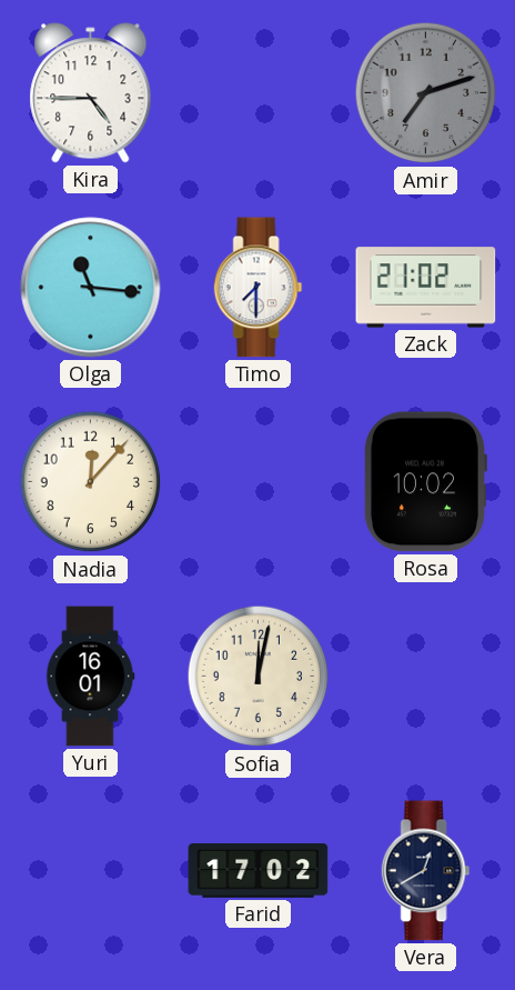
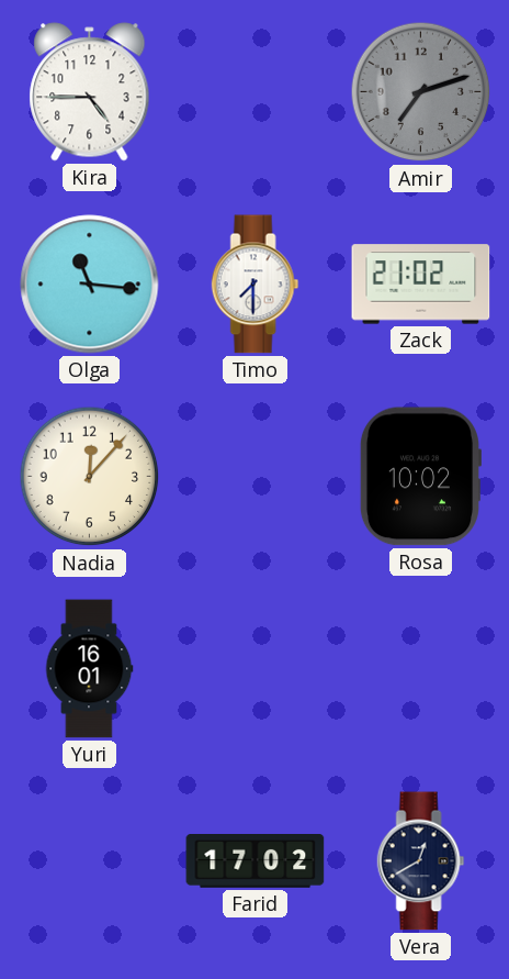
Sofia: 12:02 -> none
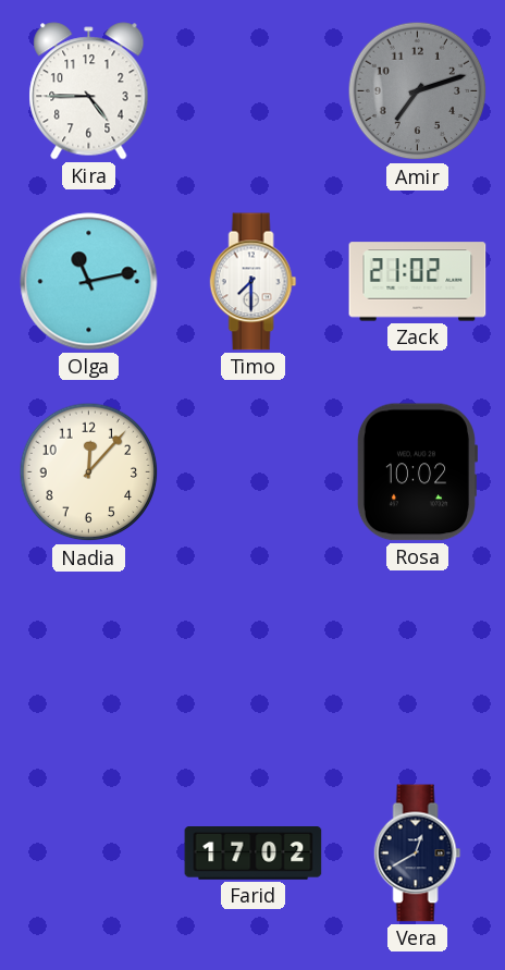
Olga: 11:16 -> 11:13
Yuri: 16:01 -> none
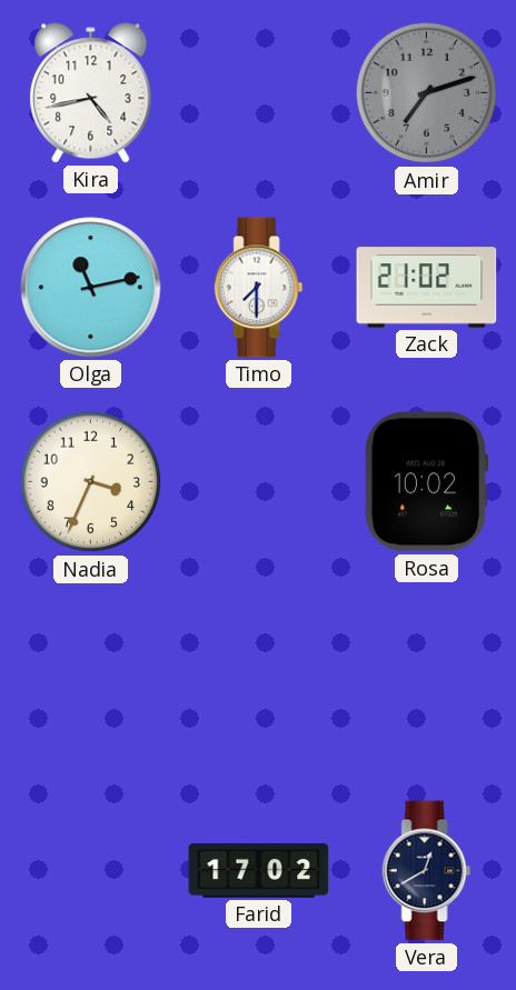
Kira: 4:45 -> 4:43
Nadia: 12:07 -> 3:34
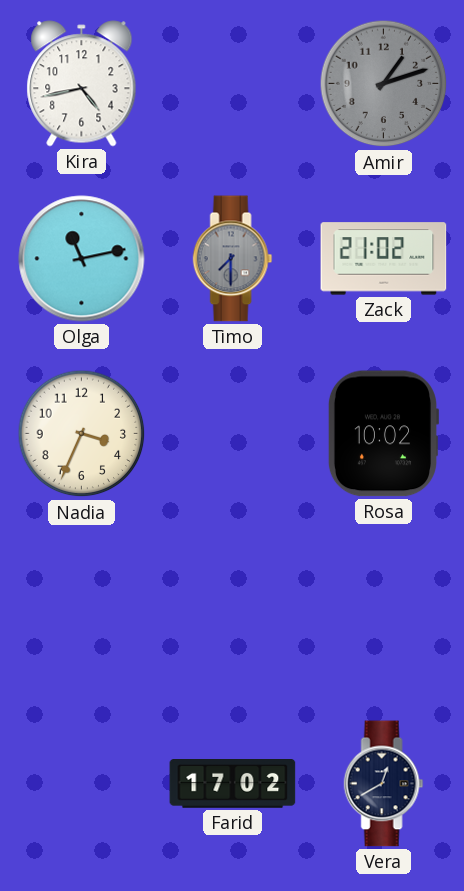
Amir: 7:12 -> 1:12
Timo dial: white -> grey
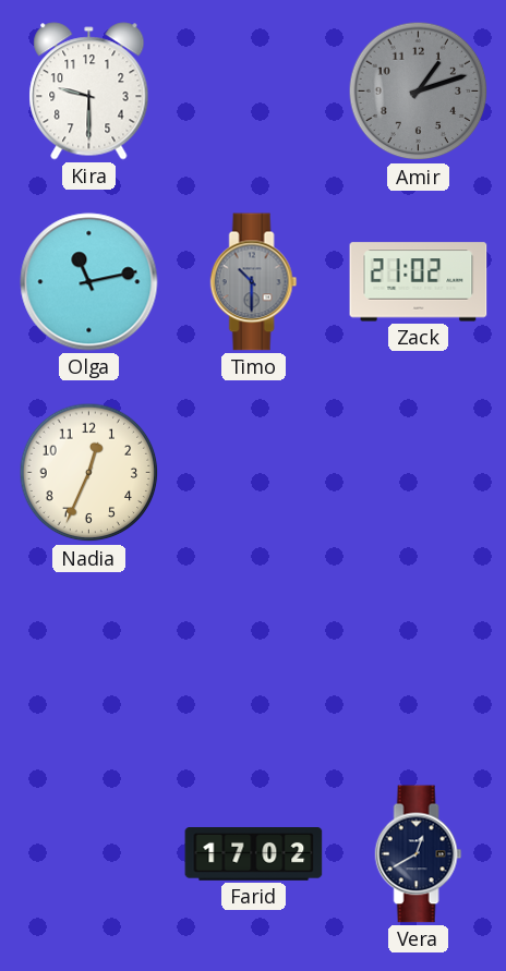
Kira: 4:43 -> 9:30
Timo: 7:30 -> 10:30
Nadia: 3:34 -> 12:34
Rosa: 10:02 -> none
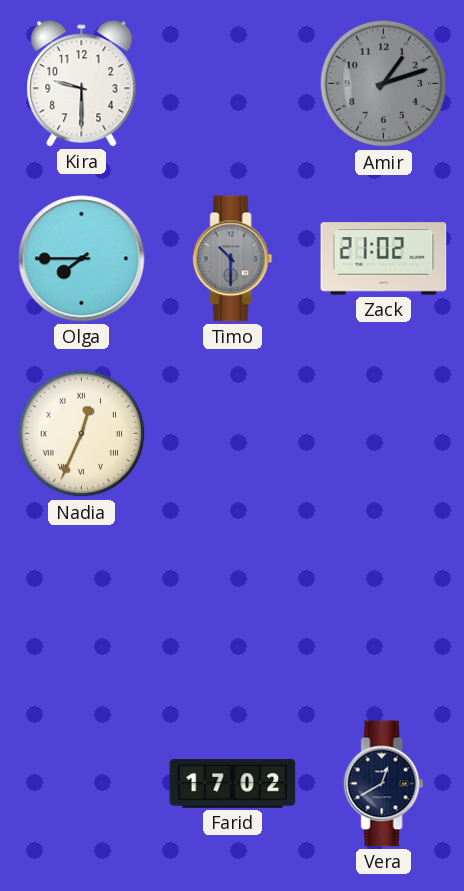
Olga: 11:13 -> 7:45
Nadia numerals: Arabic -> Roman
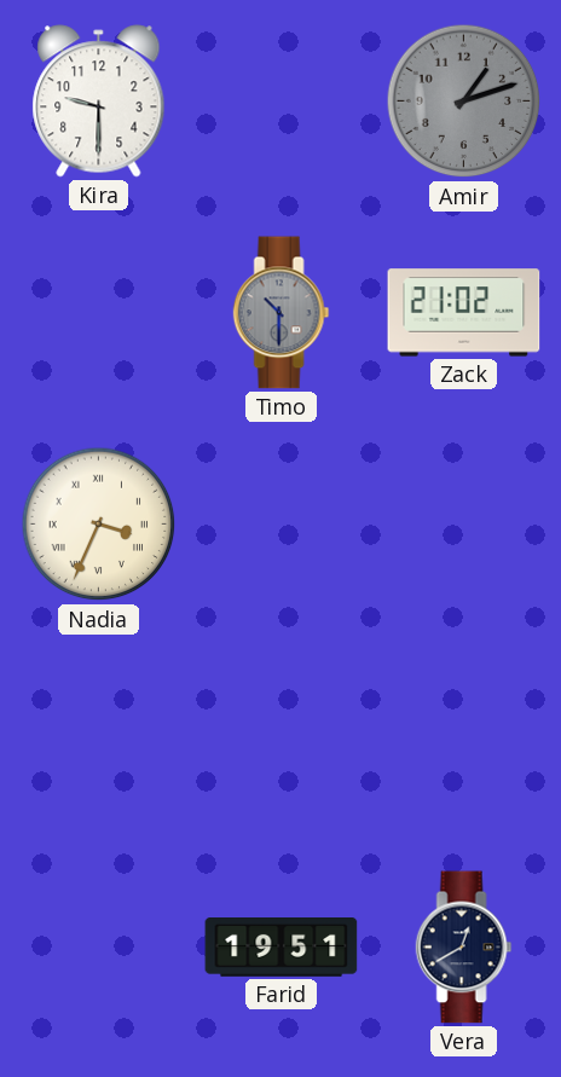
Olga: 7:45 -> none
Nadia: 12:34 -> 3:34
Farid: 17:02 -> 19:51
